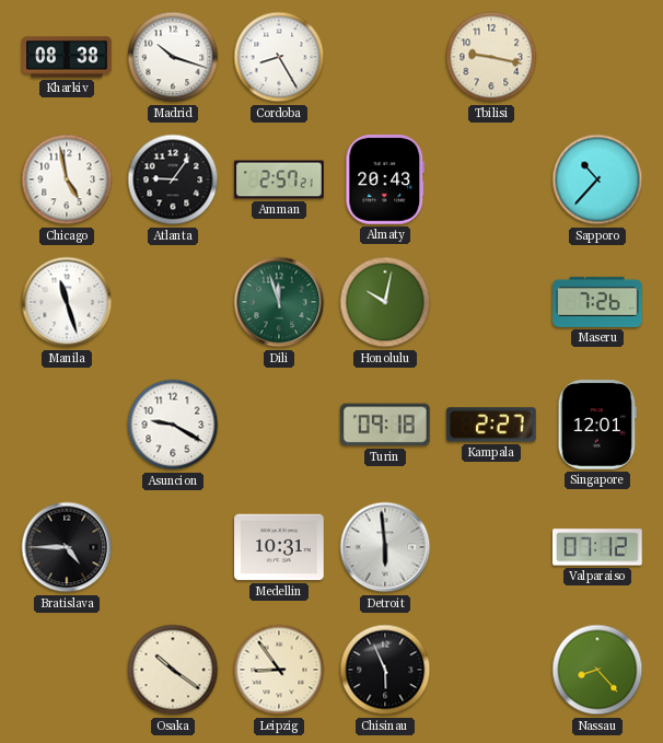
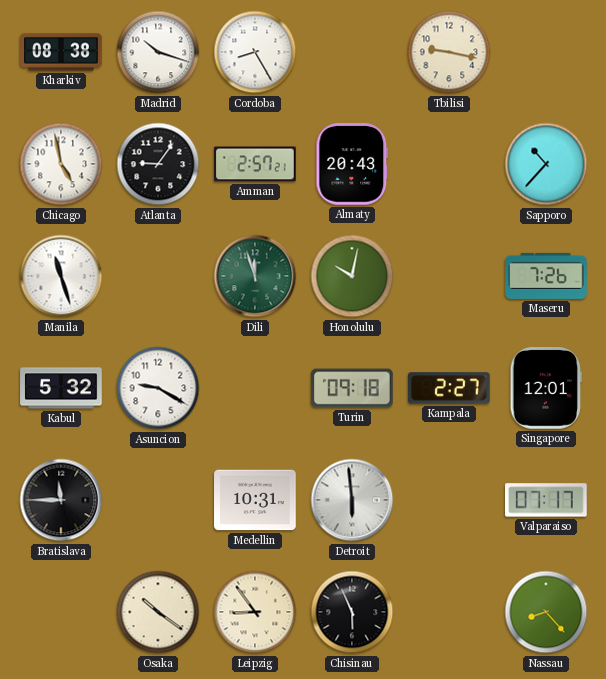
Kabul: none -> 5:32
Bratislava: 4:45 -> 11:45
Valparaiso: 07:12 -> 07:17
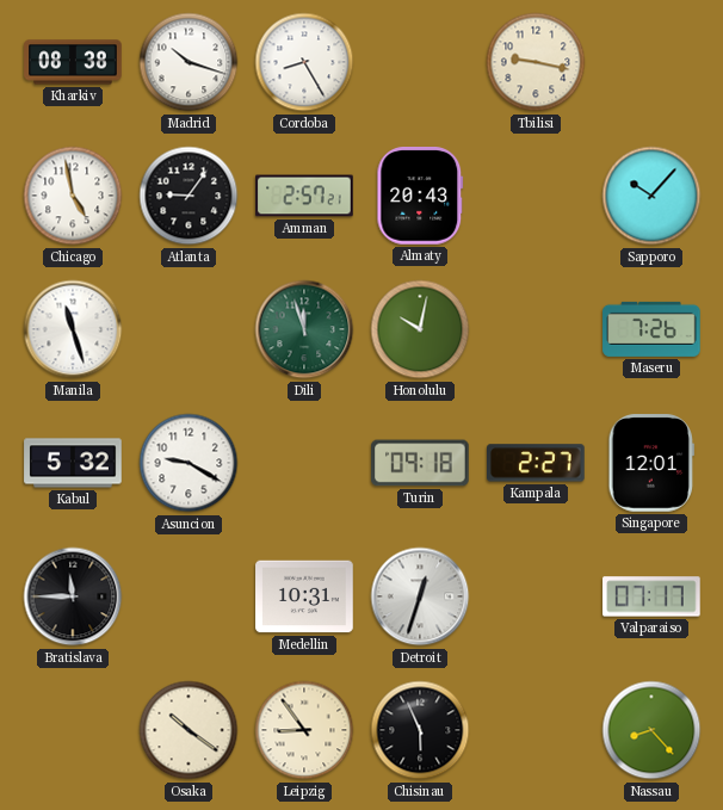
Sapporo: 10:37 -> 10:07
Detroit: 5:59 -> 12:33
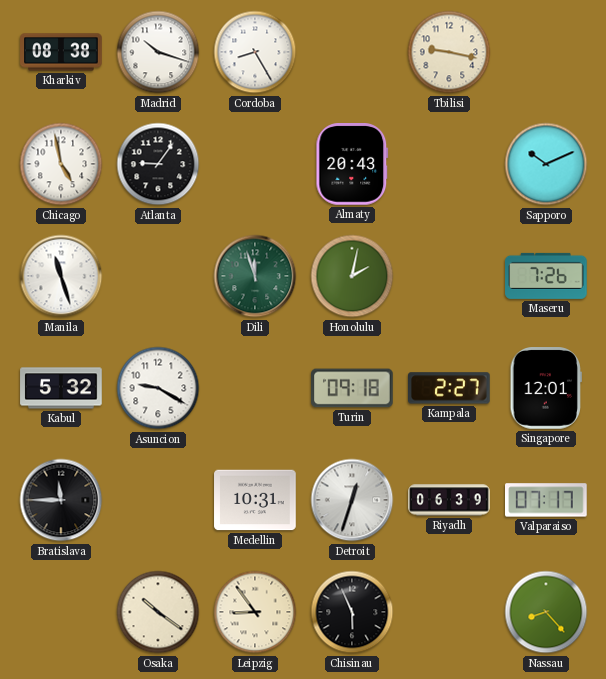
Amman: 2:57 -> none
Sapporo: 10:07 -> 10:11
Honolulu: 10:02 -> 2:02
Riyadh: none -> 06:39
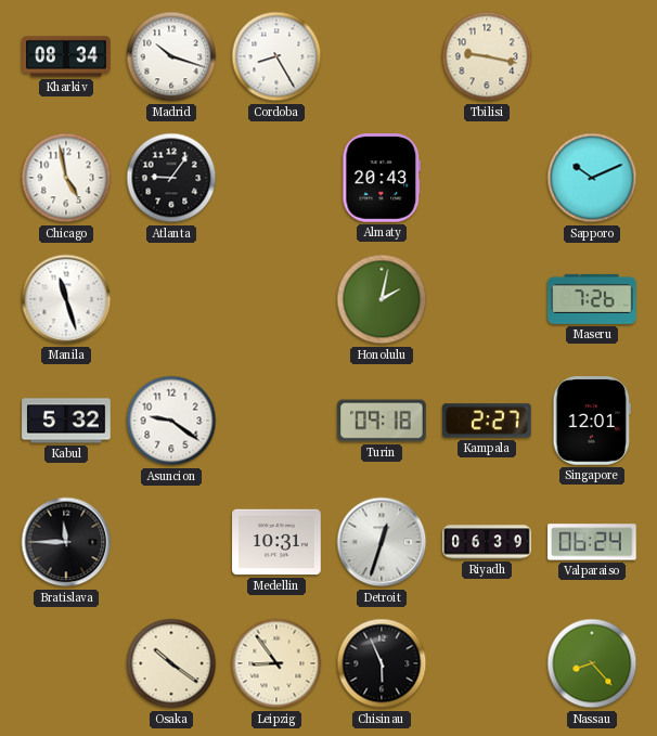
Kharkiv: 08:38 -> 08:34
Dili: 11:57 -> none
Asuncion: 9:20 -> 9:21
Valparaiso: 07:17 -> 06:24
